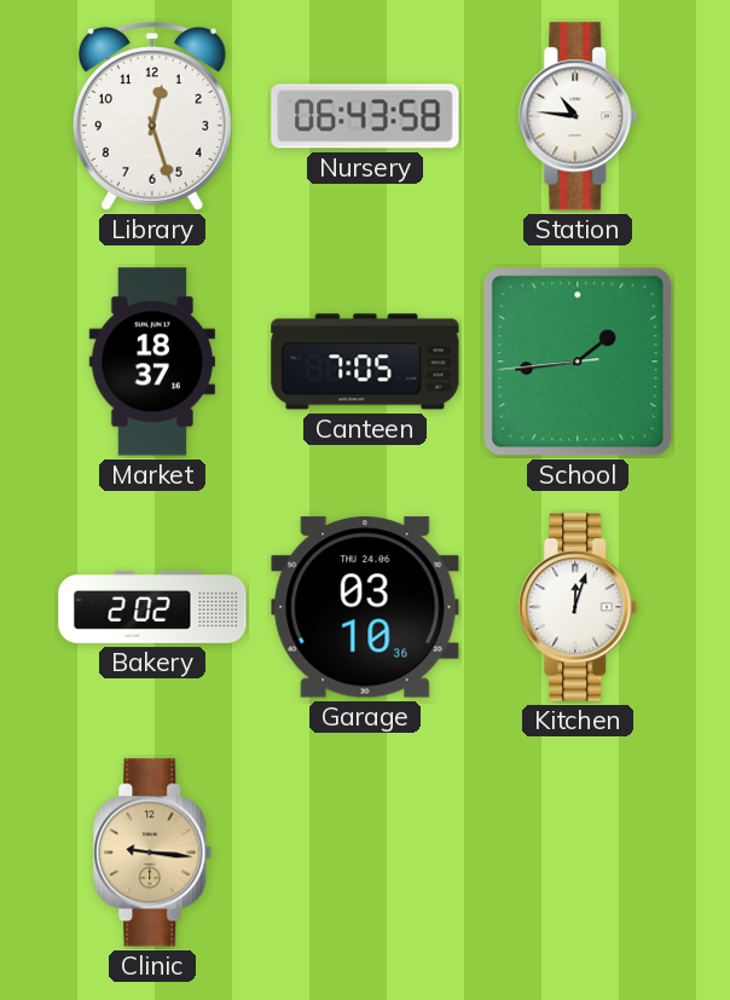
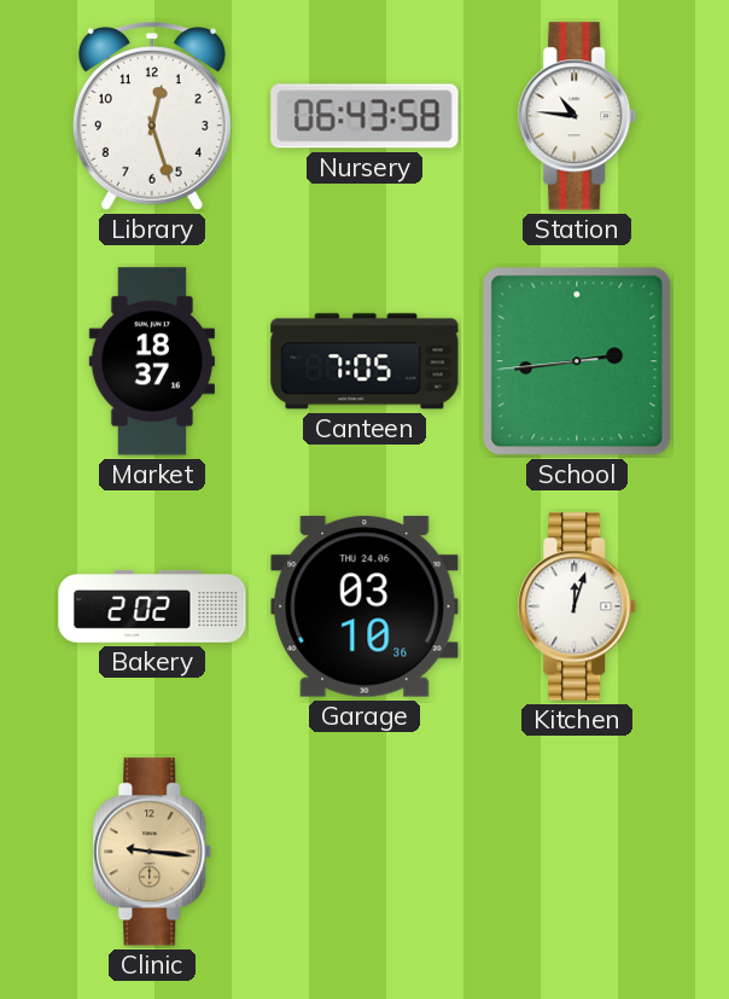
School: 1:43 -> 2:43
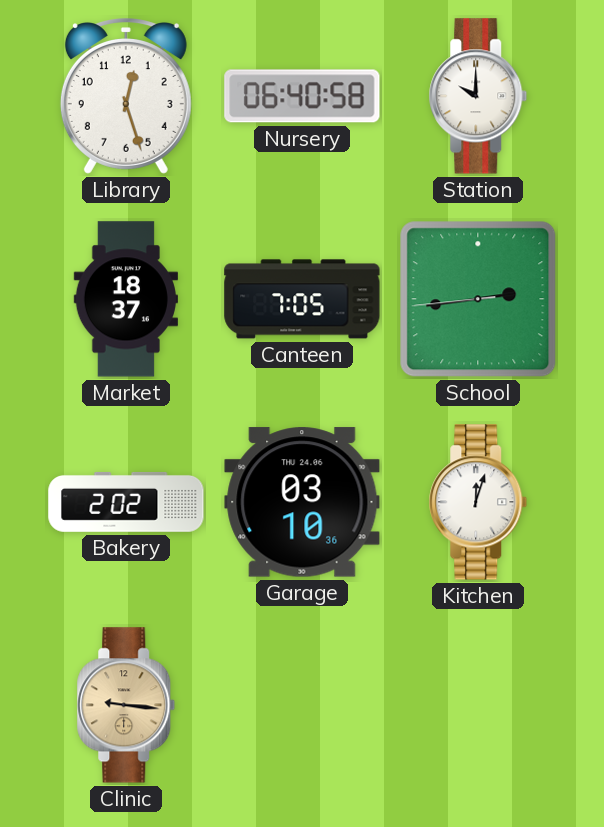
Nursery: 06:43 -> 06:40
Station: 10:46 -> 10:00
